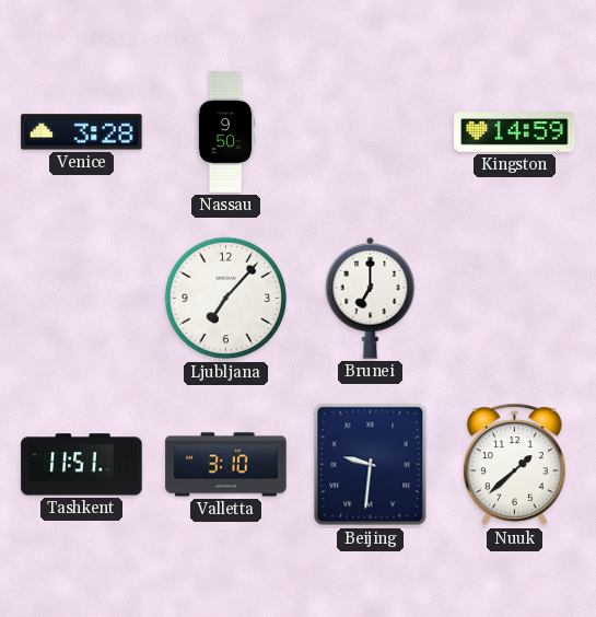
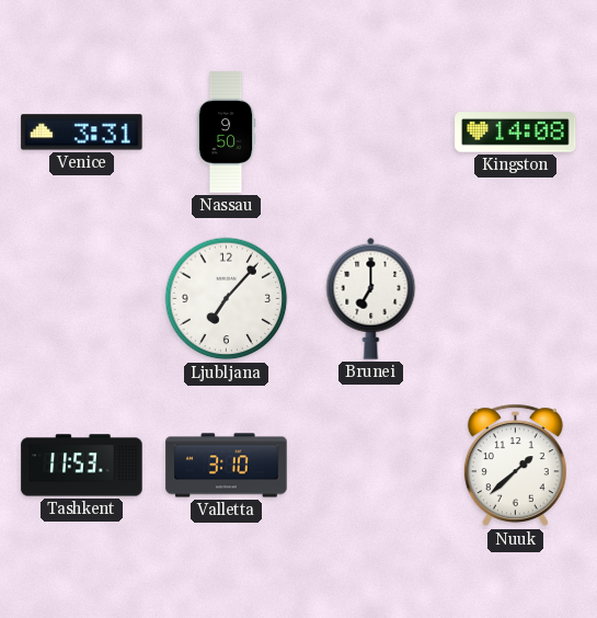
Venice: 3:28 -> 3:31
Kingston: 14:59 -> 14:08
Tashkent: 11:51 -> 11:53
Beijing: 9:31 -> none
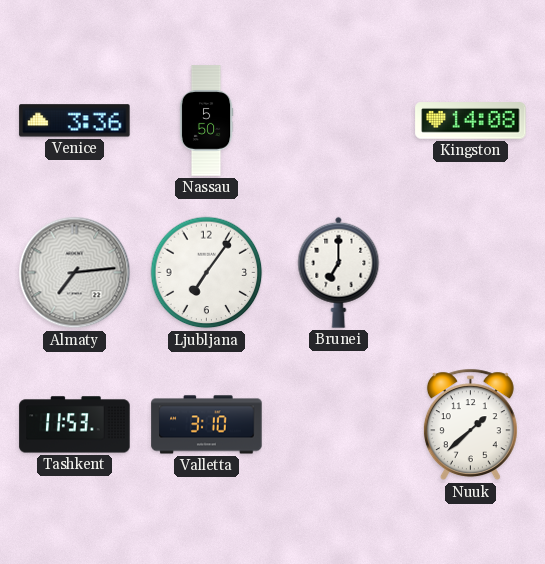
Venice: 3:31 -> 3:36
Nassau: 9:50 -> 5:50
Almaty: none -> 7:14
Ljubljana: 7:07 -> 7:06
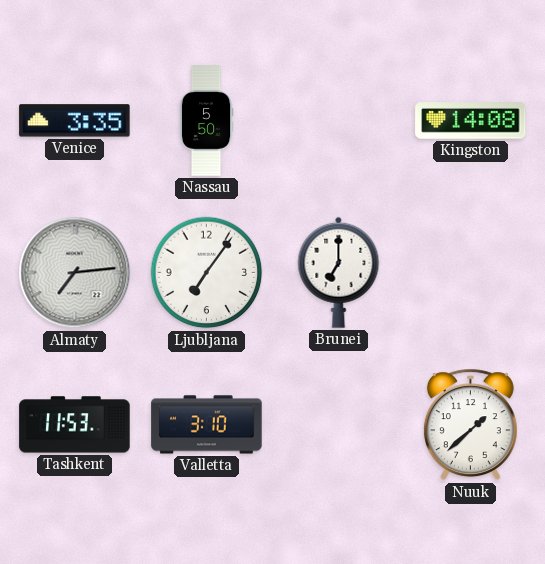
Venice: 3:36 -> 3:35
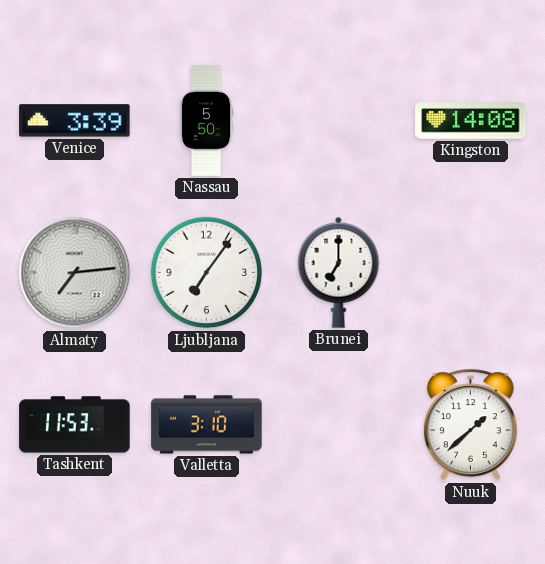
Venice: 3:35 -> 3:39
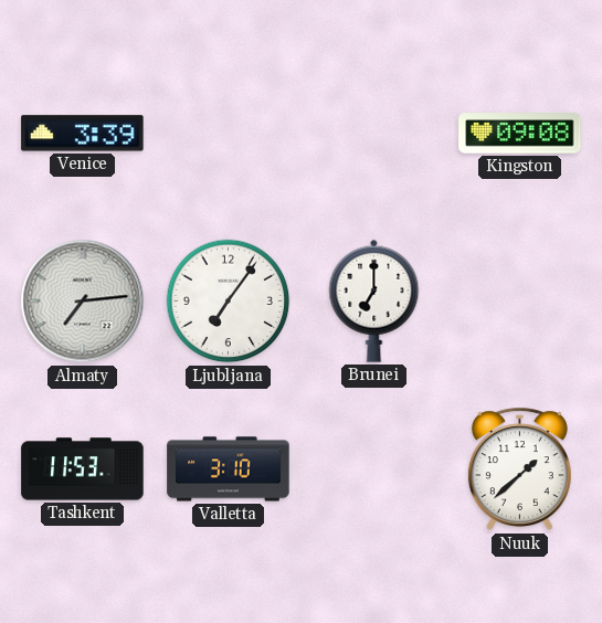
Nassau: 5:50 -> none
Kingston: 14:08 -> 09:08
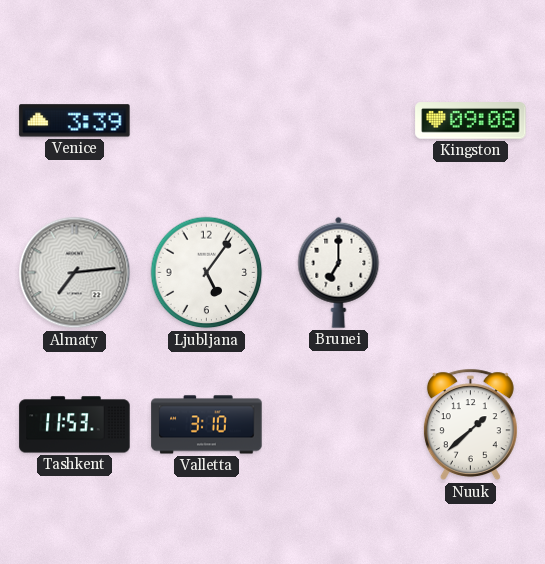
Ljubljana: 7:06 -> 5:06
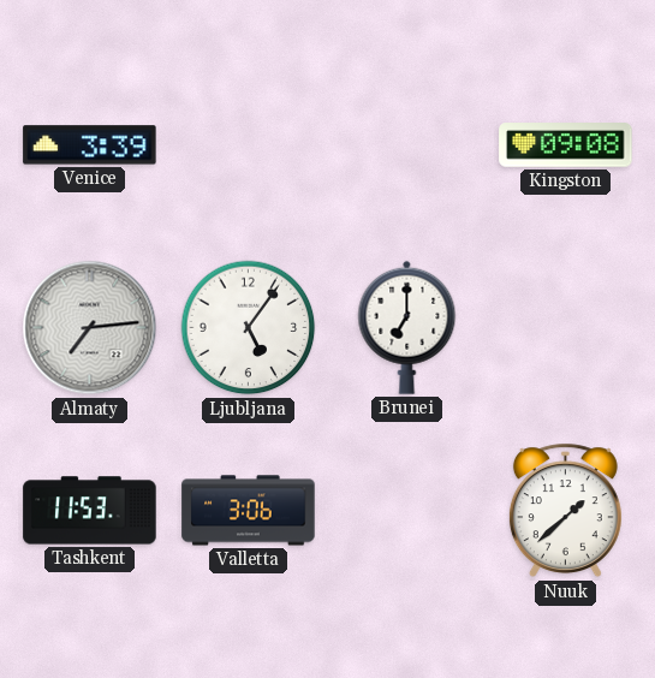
Valletta: 3:10 -> 3:06
